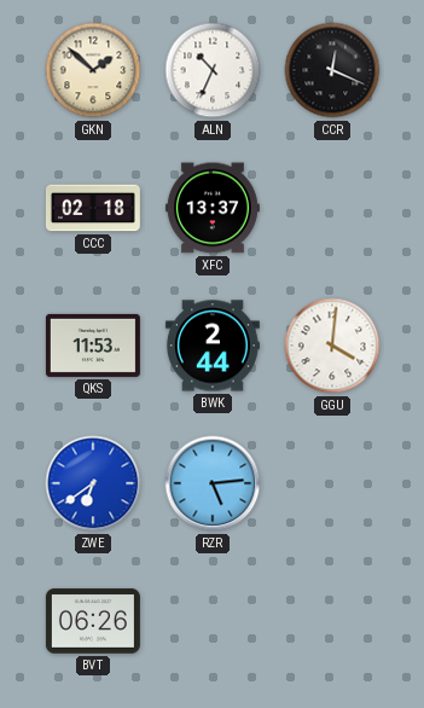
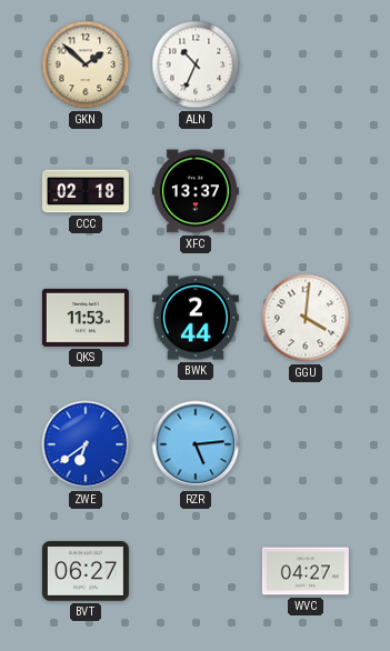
CCR: 12:19 -> none
BVT: 06:26 -> 06:27
WVC: none -> 04:27
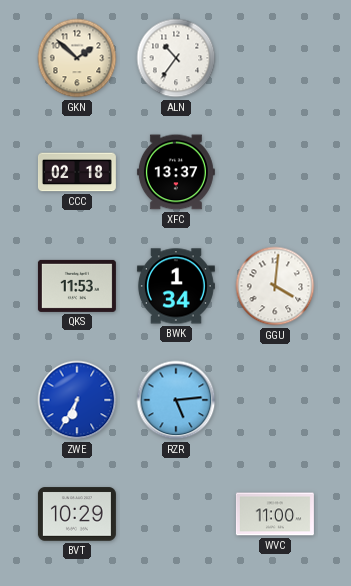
ALN: 10:34 -> 10:36
BWK: 2:44 -> 1:34
ZWE: 6:39 -> 6:35
BVT: 06:27 -> 10:29
WVC: 04:27 -> 11:00
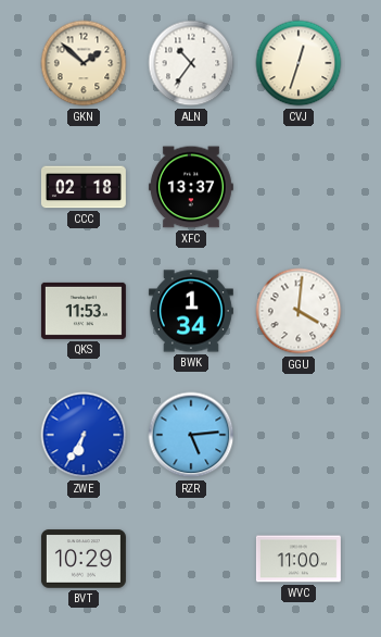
CVJ: none -> 12:33
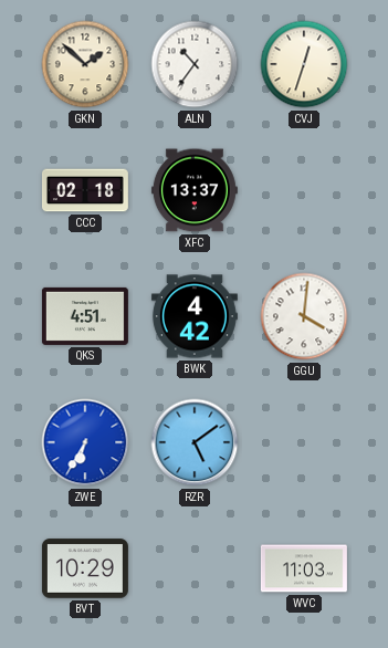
QKS: 11:53 -> 4:51
BWK: 1:34 -> 4:42
RZR: 5:14 -> 5:09
WVC: 11:00 -> 11:03
